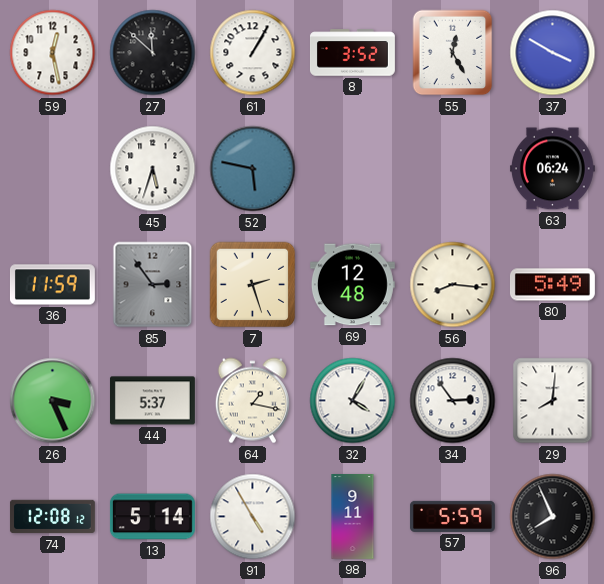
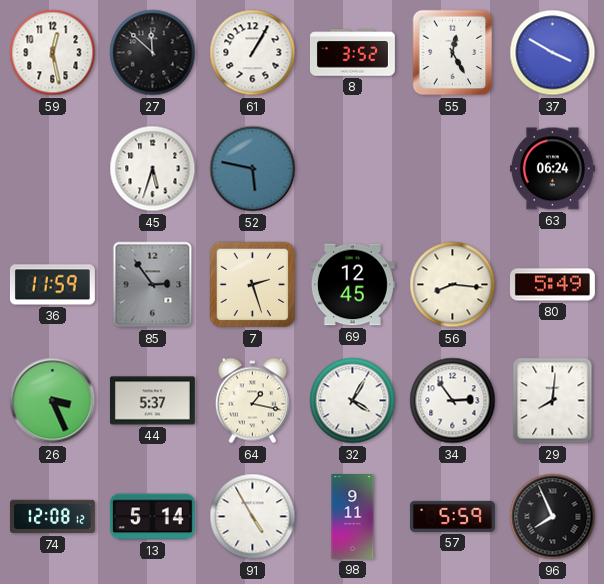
69: 12:48 -> 12:45
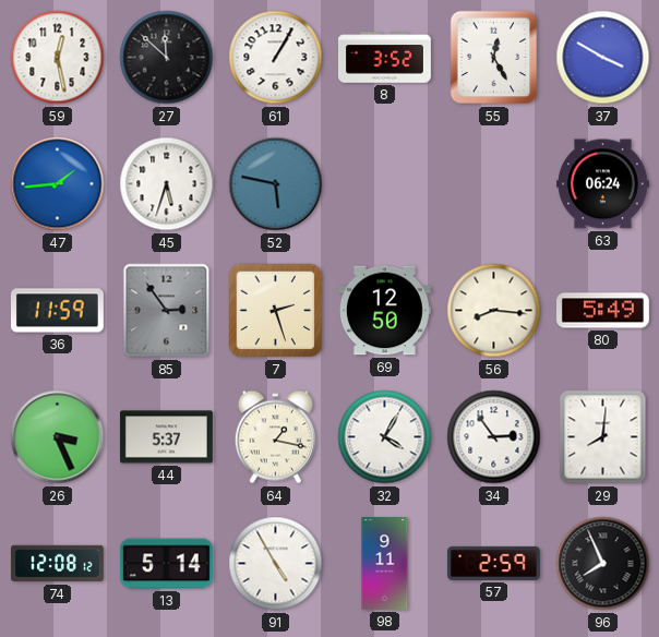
47: none -> 1:44
69: 12:45 -> 12:50
57: 5:59 -> 2:59
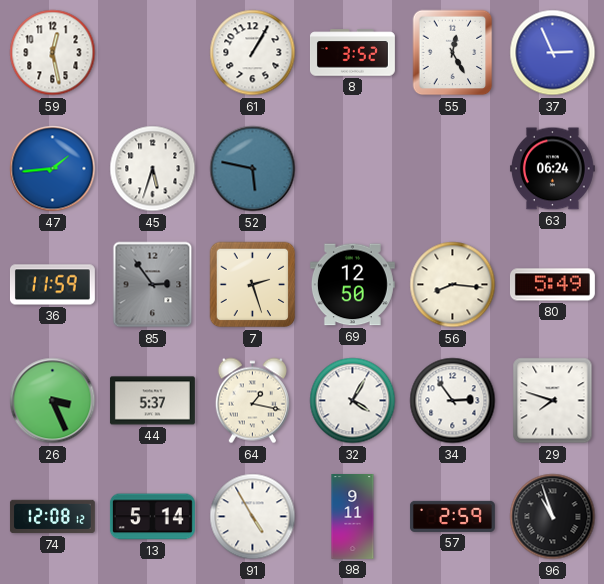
27: 11:52 -> none
37: 3:50 -> 2:56
29: 8:01 -> 7:48
96: 7:56 -> 10:57
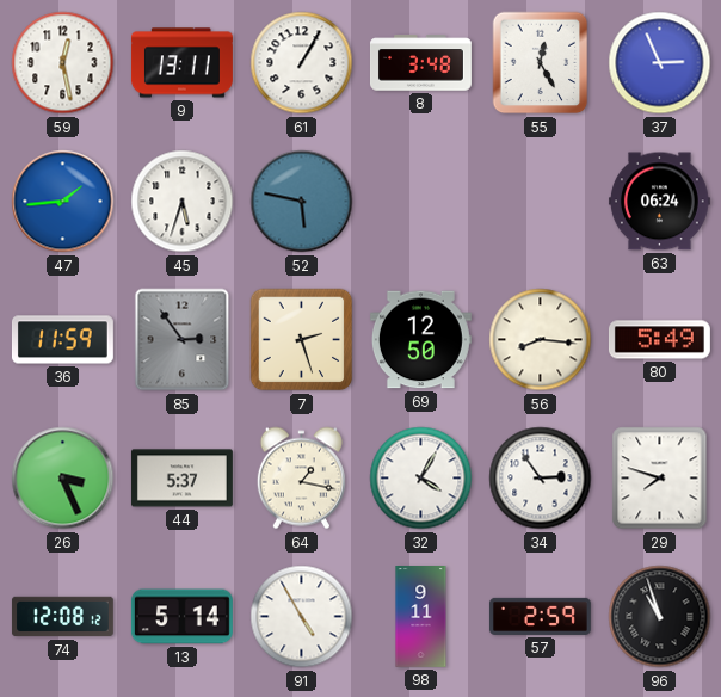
9: none -> 13:11
8: 3:52 -> 3:48
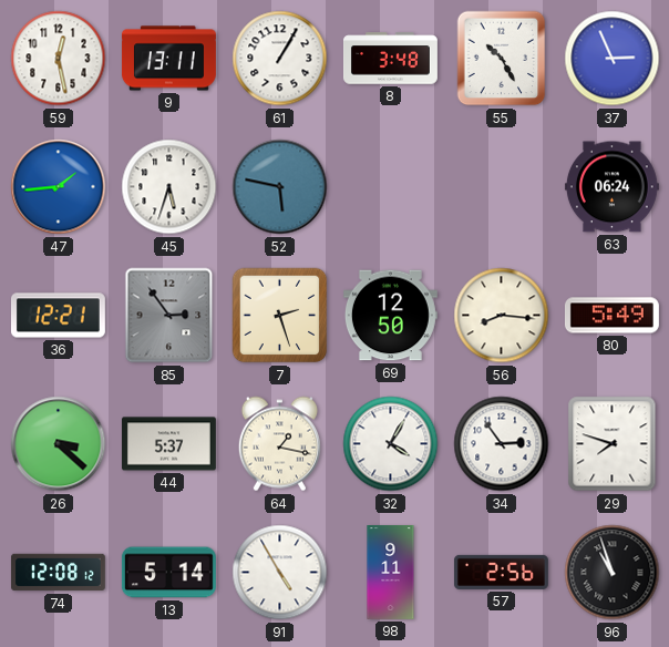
55: 12:25 -> 10:25
36: 11:59 -> 12:21
26: 3:26 -> 3:22
57: 2:59 -> 2:56
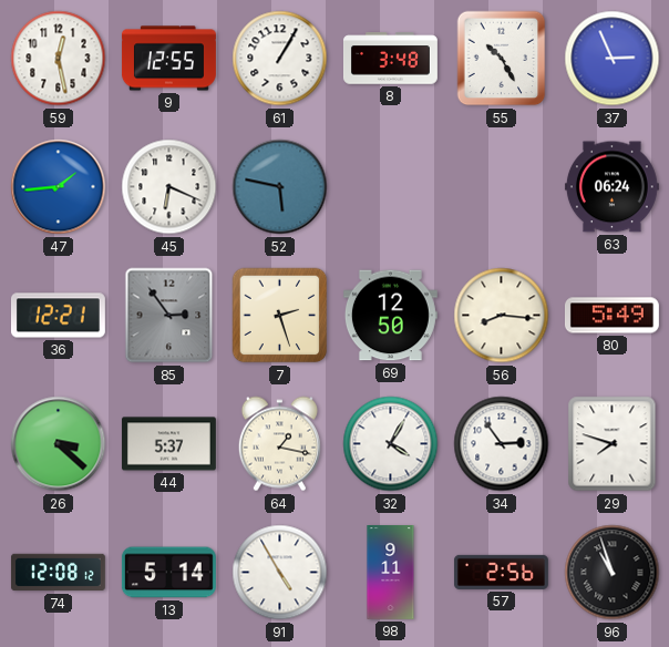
9: 13:11 -> 12:55
45: 5:33 -> 6:19
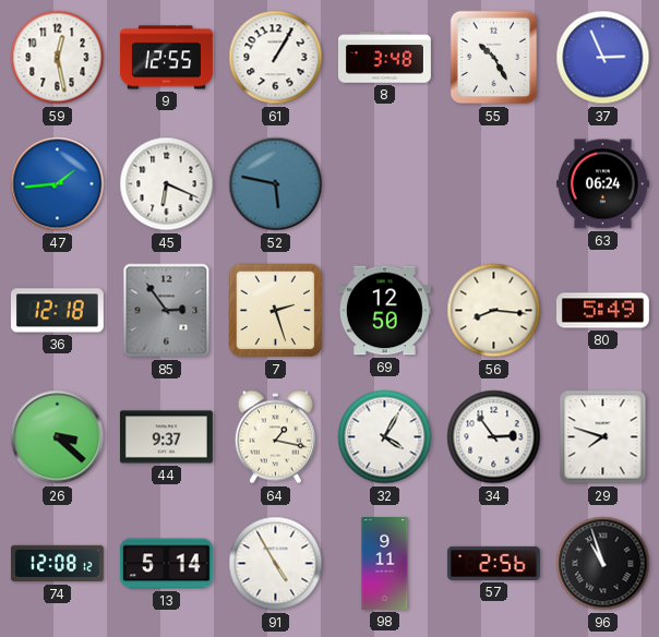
36: 12:21 -> 12:18
44: 5:37 -> 9:37
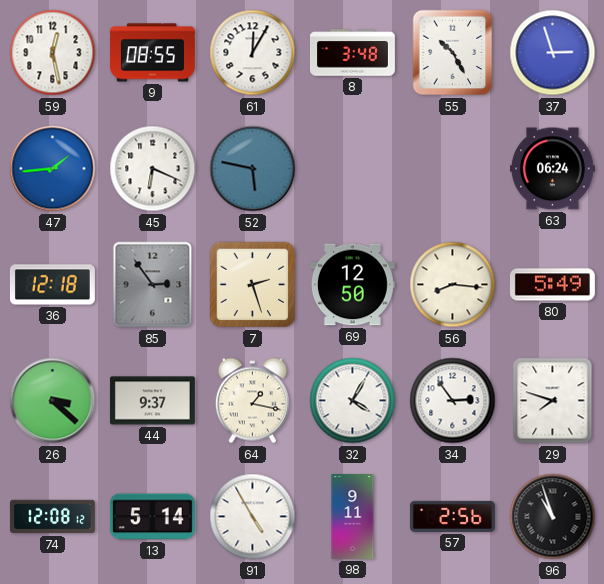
9: 12:55 -> 08:55
61: 1:05 -> 12:05
37: 2:56 -> 2:57
